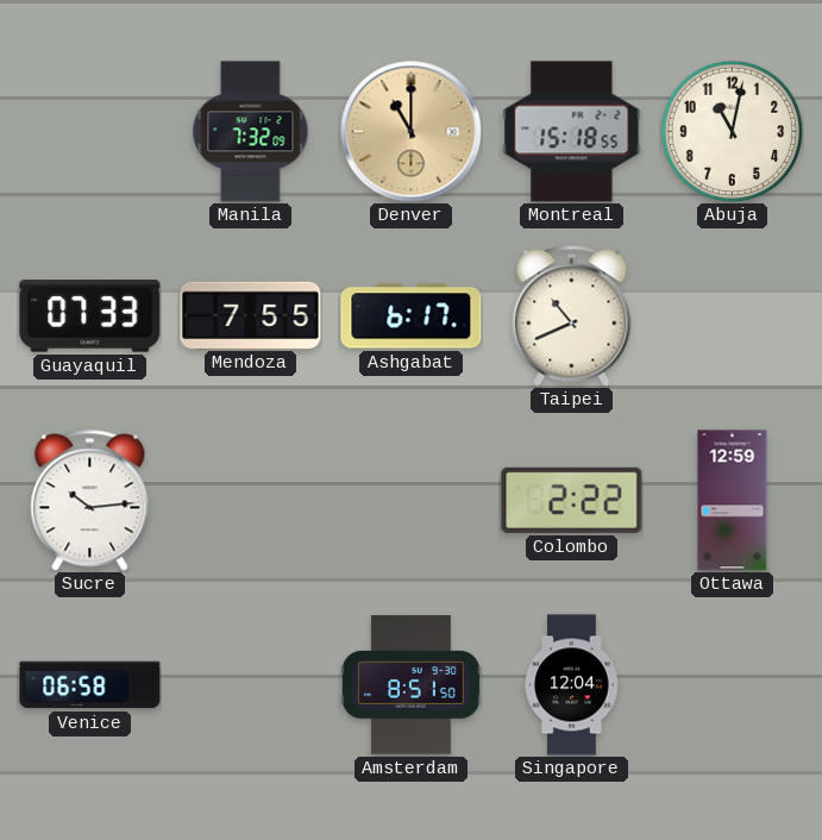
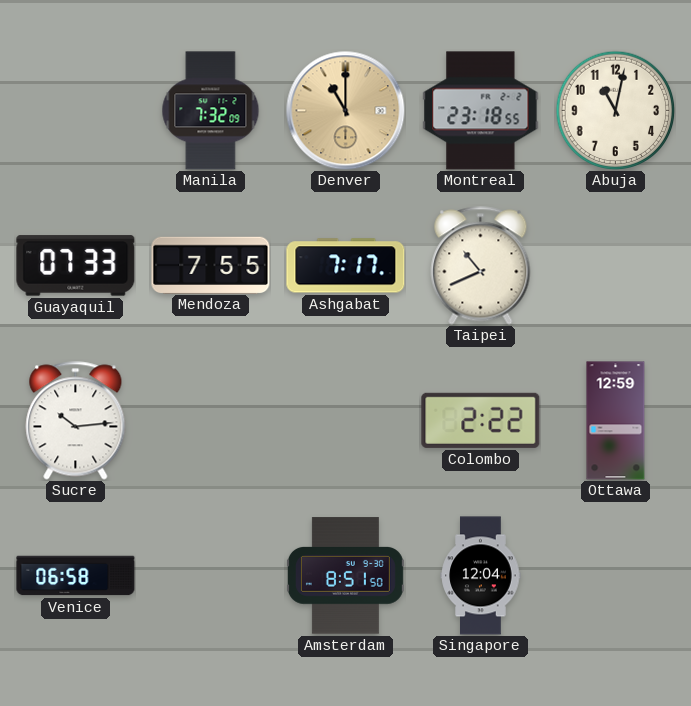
Montreal: 15:18 -> 23:18
Ashgabat: 6:17 -> 7:17
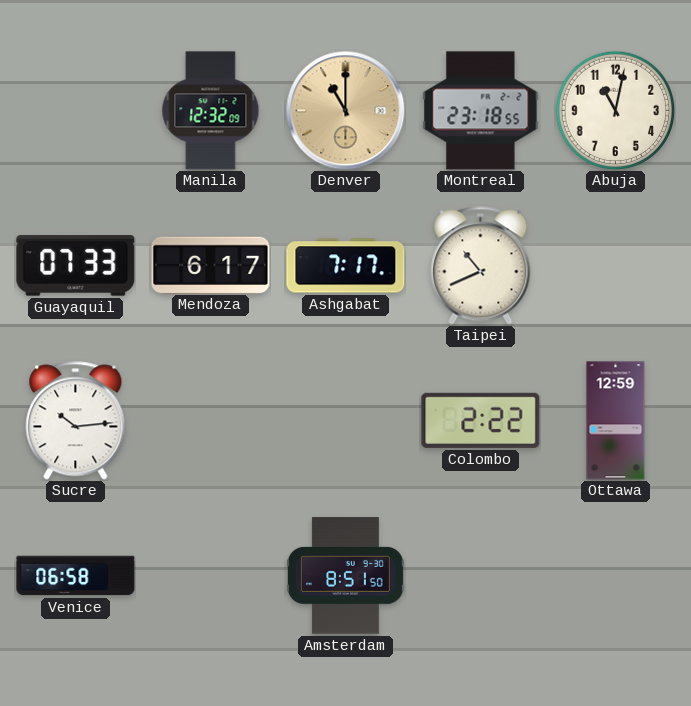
Manila: 7:32 -> 12:32
Mendoza: 7:55 -> 6:17
Singapore: 12:04 -> none
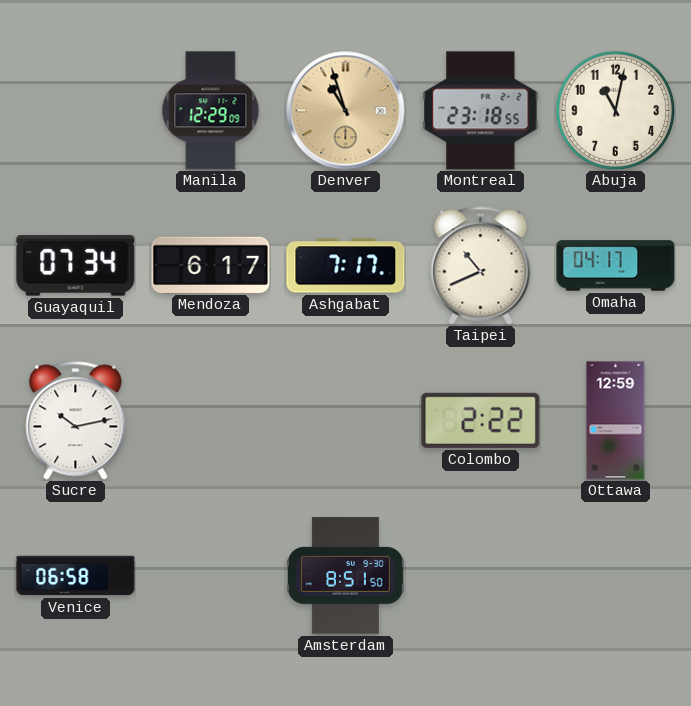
Manila: 12:32 -> 12:29
Denver: 11:00 -> 10:57
Guayaquil: 07:33 -> 07:34
Omaha: none -> 04:17
Sucre: 10:14 -> 10:13
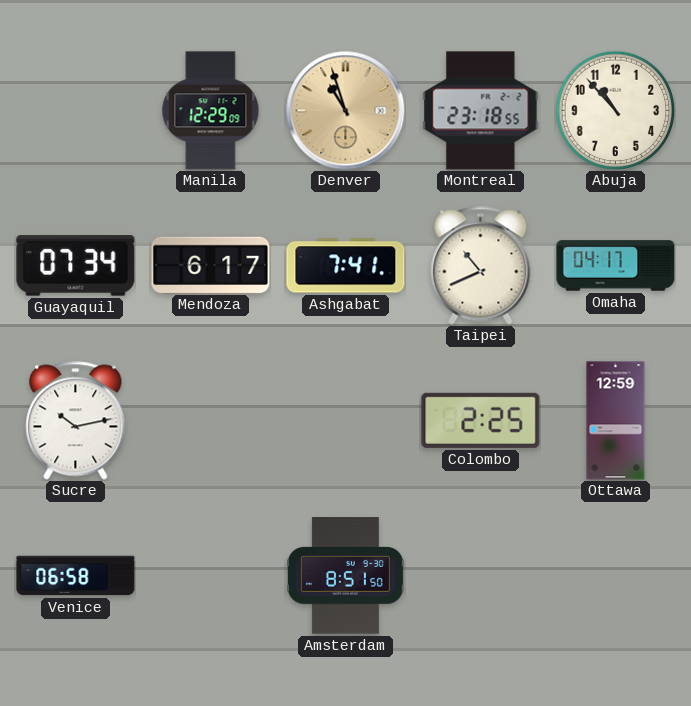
Abuja: 11:02 -> 10:53
Ashgabat: 7:17 -> 7:41
Colombo: 2:22 -> 2:25
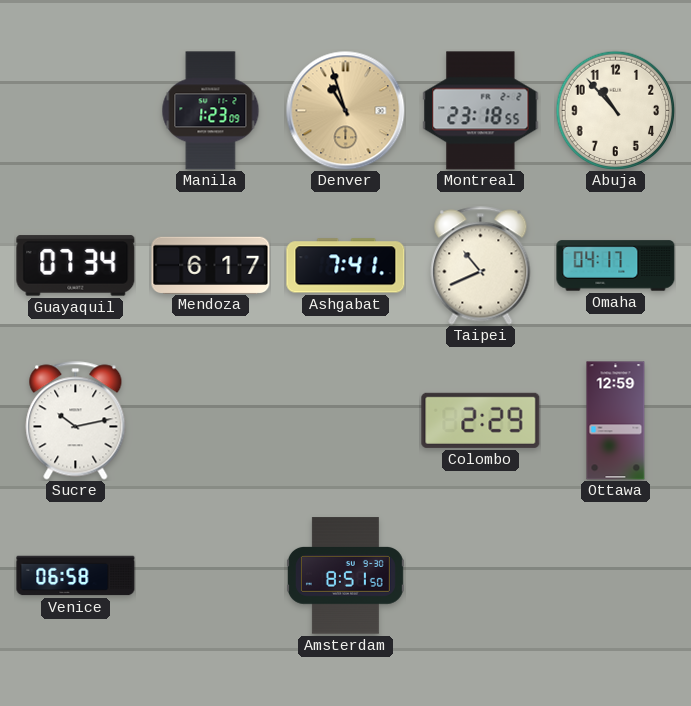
Manila: 12:29 -> 1:23
Colombo: 2:25 -> 2:29
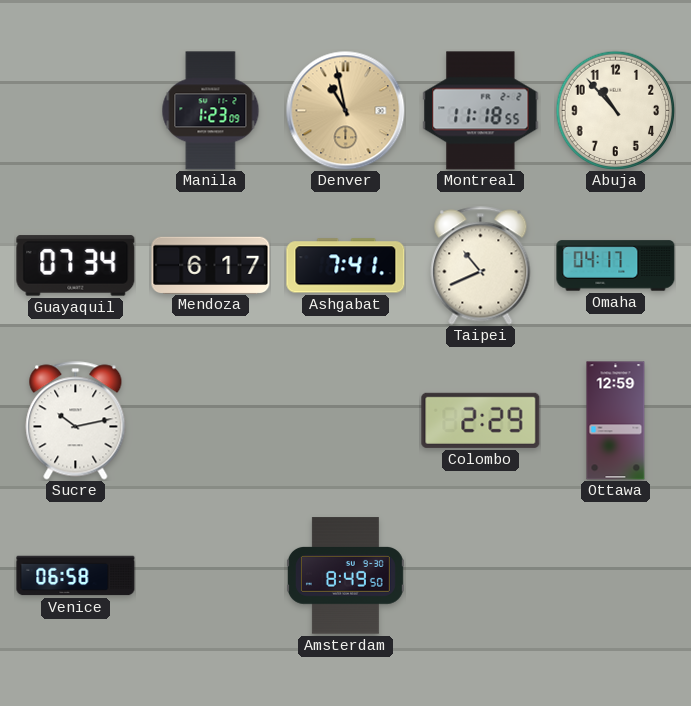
Denver: 10:57 -> 10:58
Montreal: 23:18 -> 11:18
Amsterdam: 8:51 -> 8:49
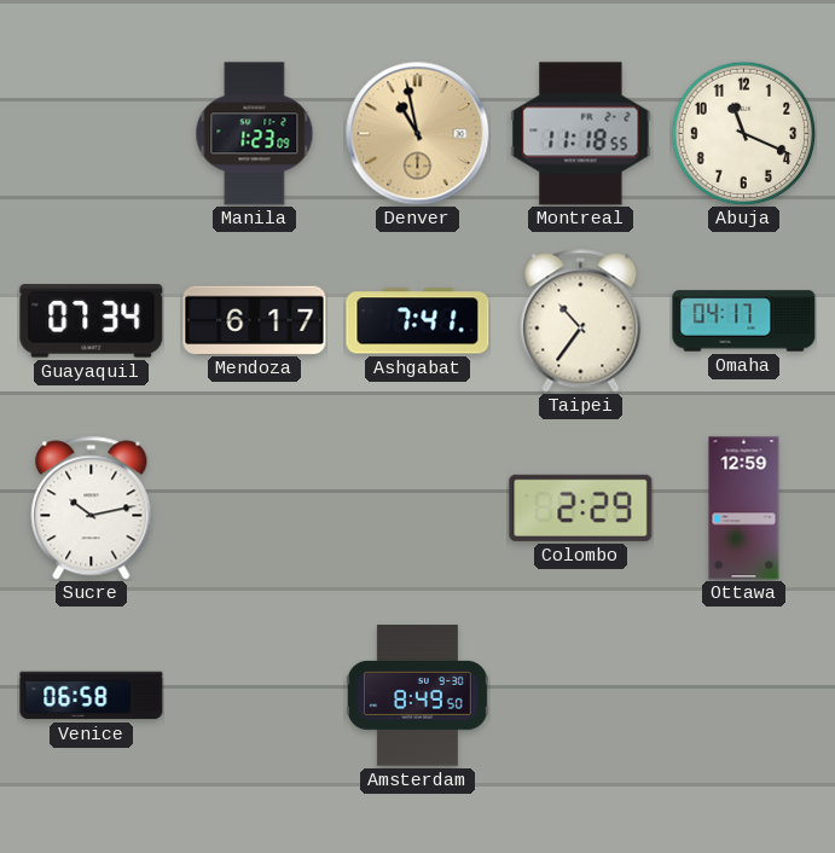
Abuja: 10:53 -> 11:19
Taipei: 10:41 -> 10:36
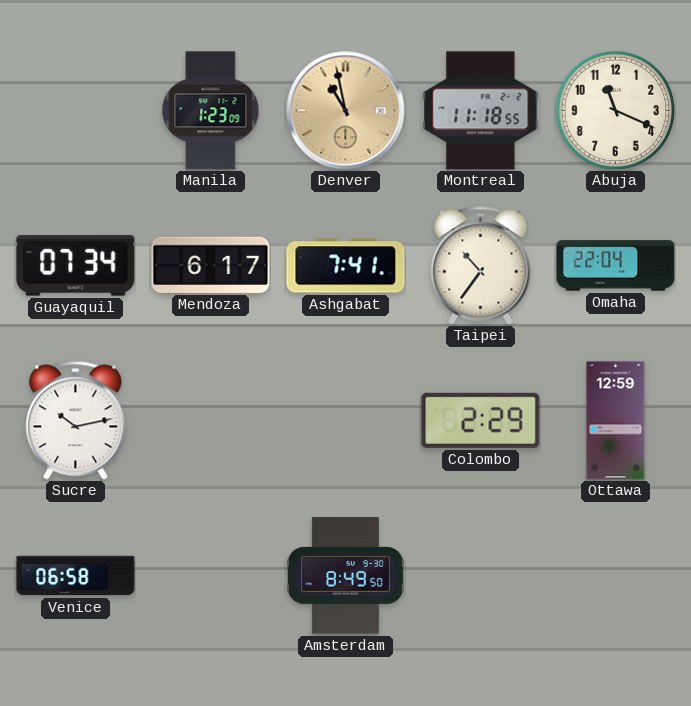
Omaha: 04:17 -> 22:04
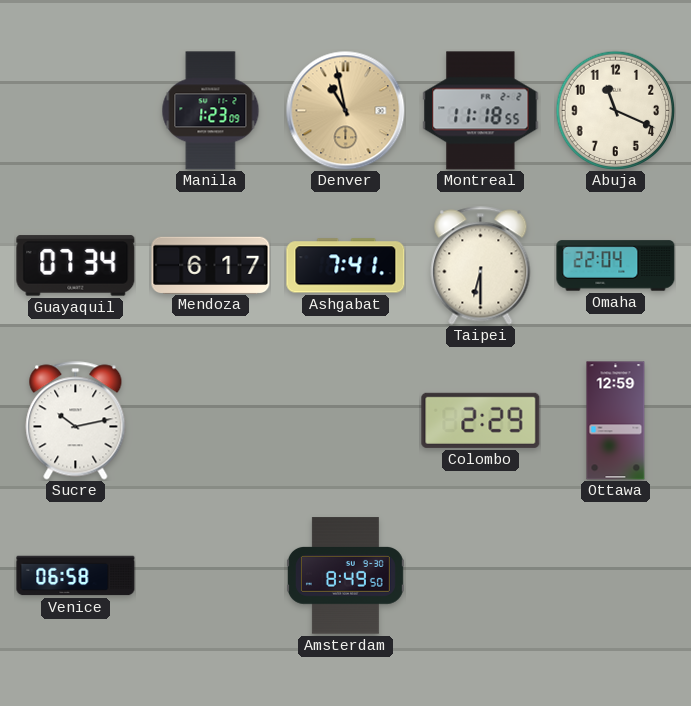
Taipei: 10:36 -> 6:30
